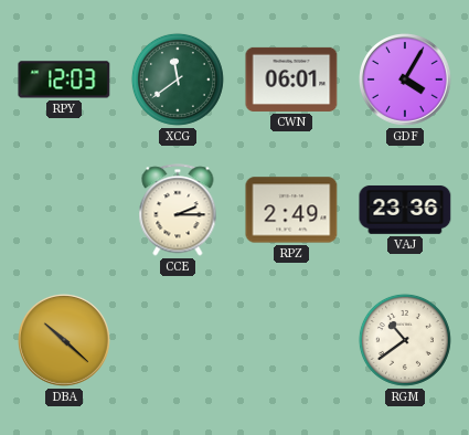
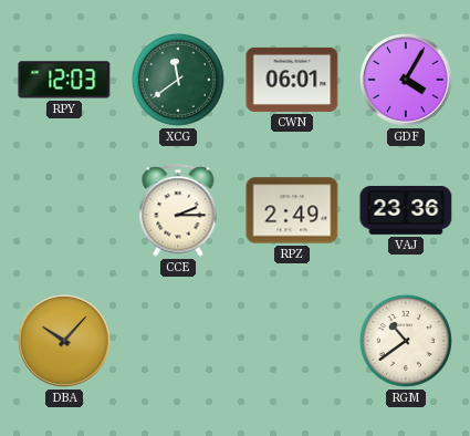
DBA: 10:22 -> 10:07
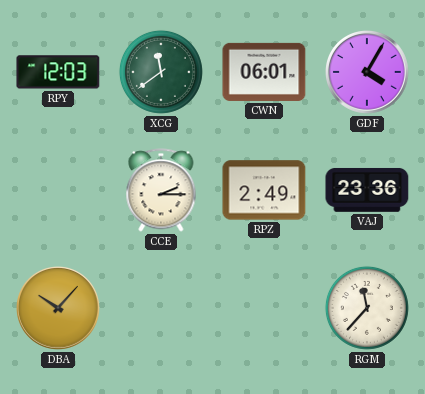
RGM: 10:39 -> 11:37
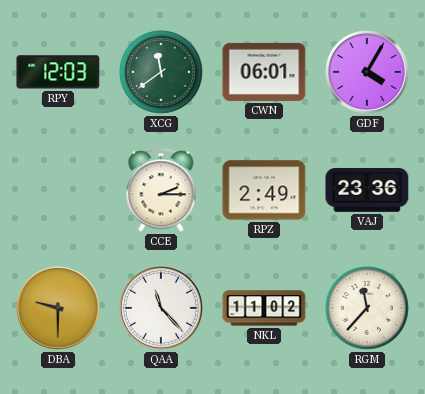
DBA: 10:07 -> 9:30
QAA: none -> 11:23
NKL: none -> 11:02
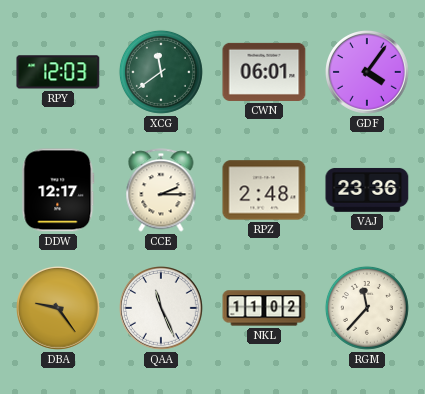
GDF: 4:05 -> 4:06
DDW: none -> 12:17
RPZ: 2:49 -> 2:48
DBA: 9:30 -> 9:24
QAA: 11:23 -> 11:26
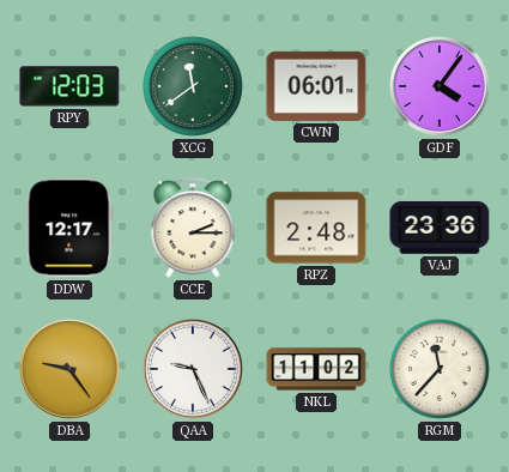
QAA: 11:26 -> 9:26
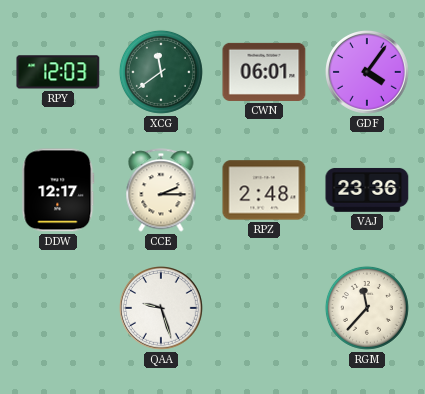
DBA: 9:24 -> none
QAA: 9:26 -> 9:27
NKL: 11:02 -> none
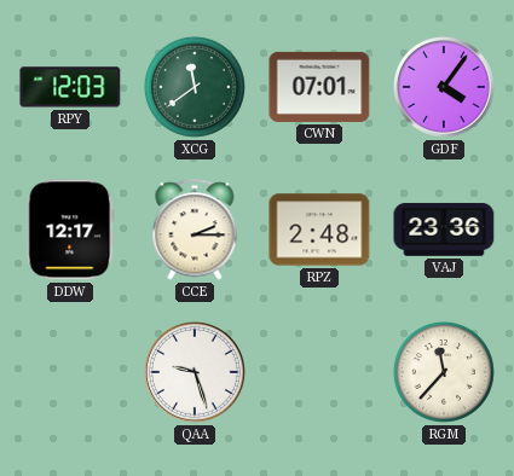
CWN: 06:01 -> 07:01
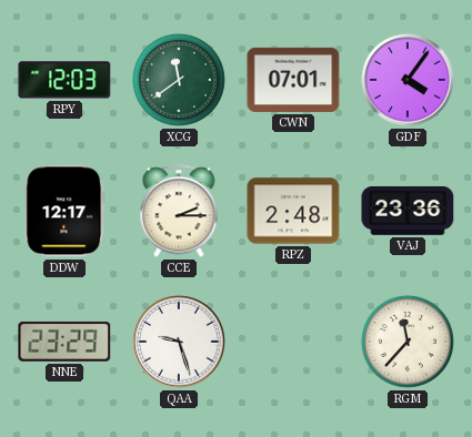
NNE: none -> 23:29
